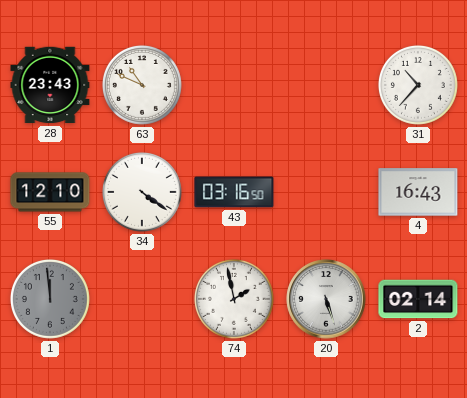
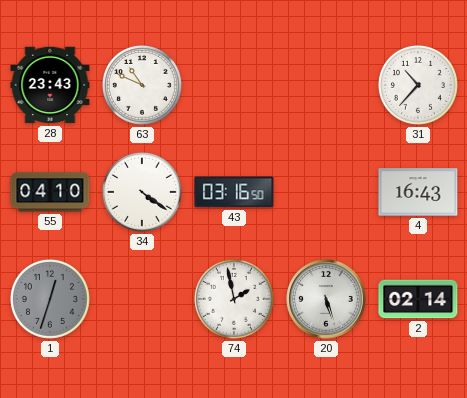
55: 12:10 -> 04:10
1: 11:59 -> 12:33
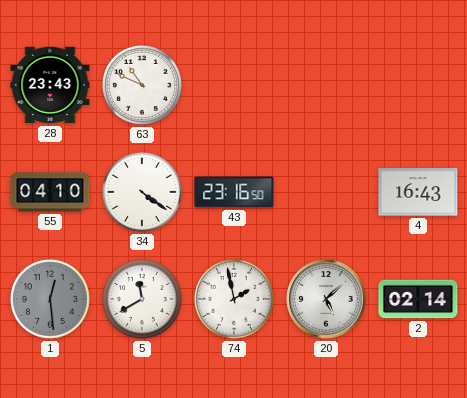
31: 10:37 -> none
43: 03:16 -> 23:16
1: 12:33 -> 12:29
5: none -> 11:40
20: 5:27 -> 5:08
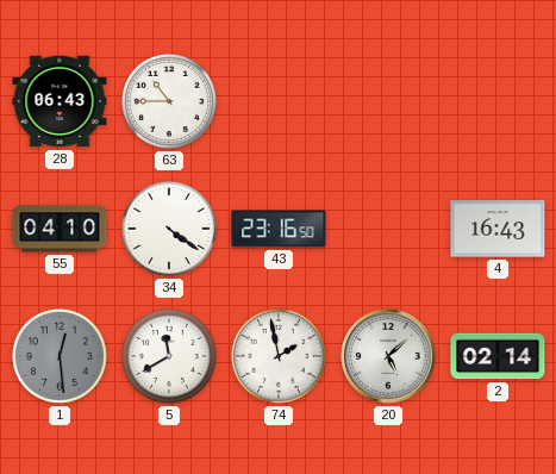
28: 23:43 -> 06:43
63: 10:49 -> 10:45
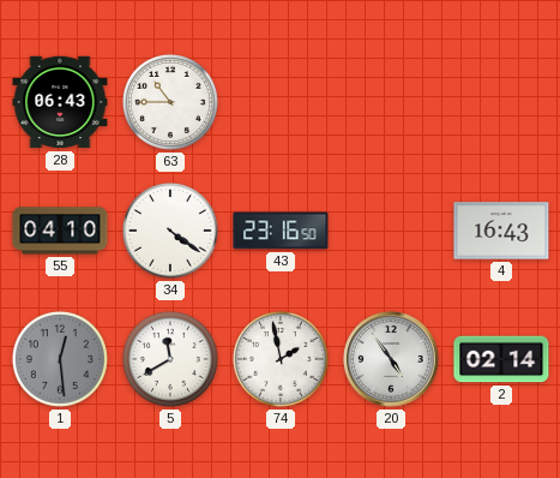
20: 5:08 -> 4:54
